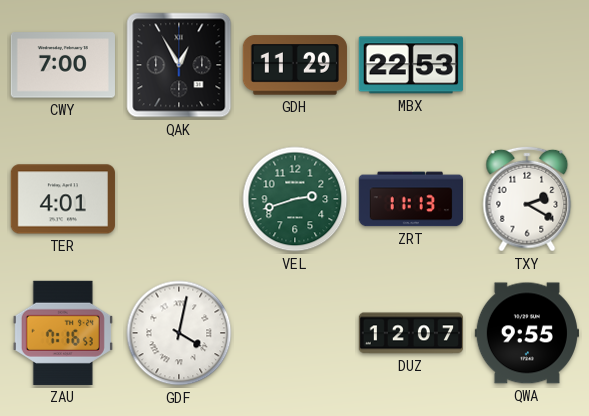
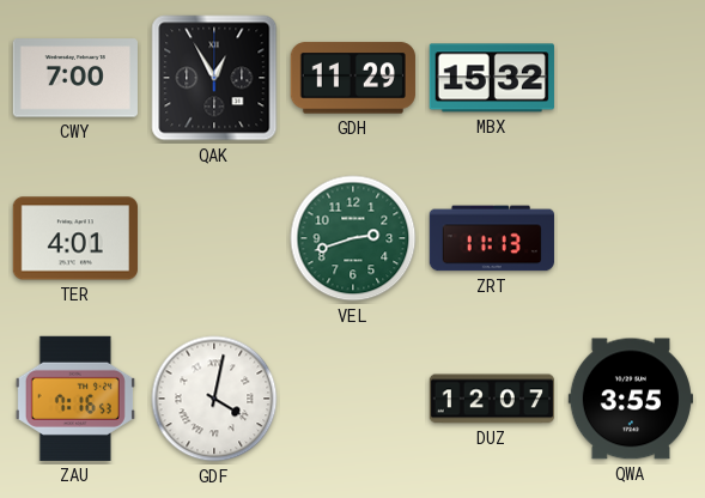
MBX: 22:53 -> 15:32
TXY: 2:20 -> none
QWA: 9:55 -> 3:55
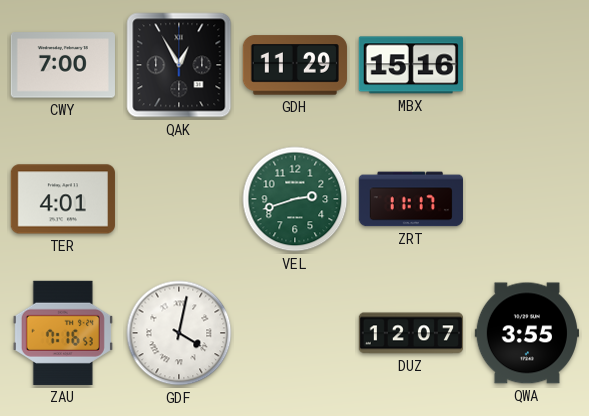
MBX: 15:32 -> 15:16
ZRT: 11:13 -> 11:17
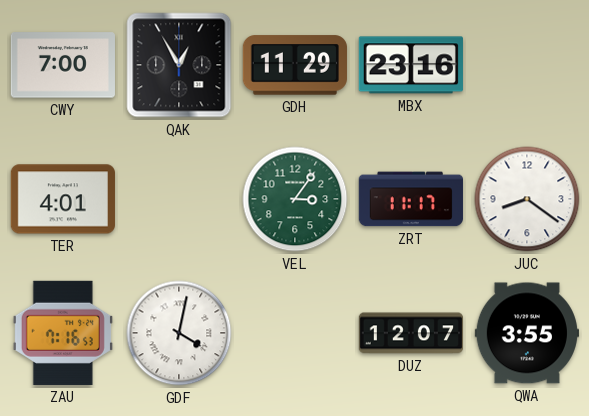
MBX: 15:16 -> 23:16
VEL: 2:42 -> 3:06
JUC: none -> 8:21
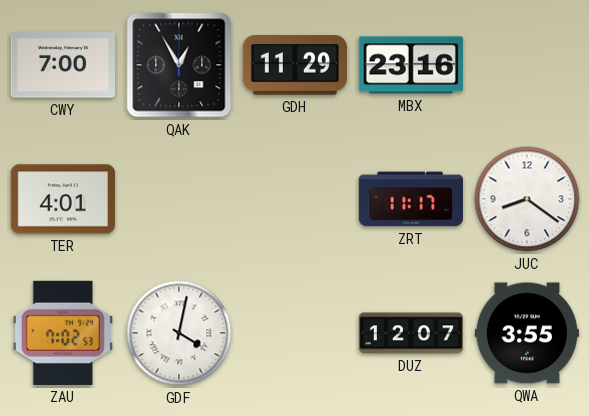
VEL: 3:06 -> none
ZAU: 7:16 -> 7:02
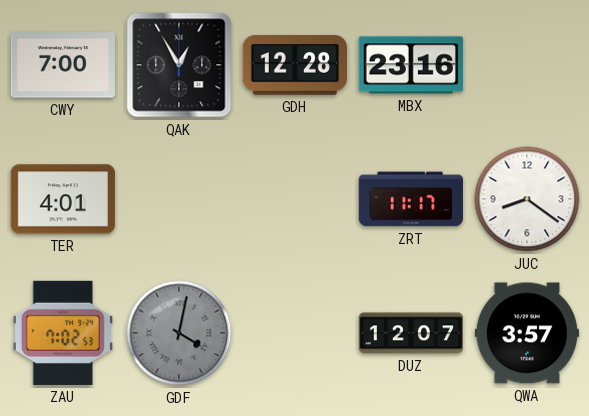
GDH: 11:29 -> 12:28
GDF dial: white -> grey
QWA: 3:55 -> 3:57
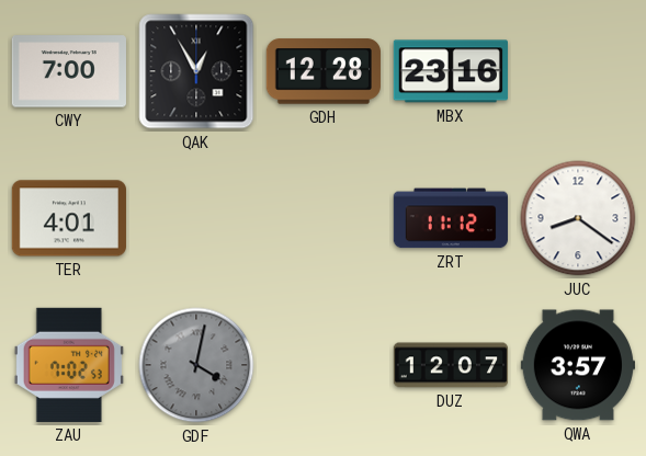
ZRT: 11:17 -> 11:12
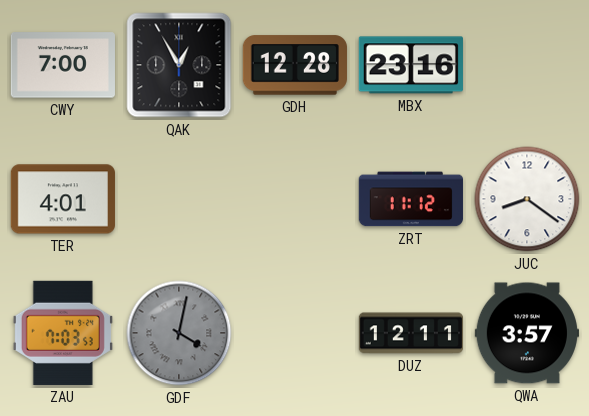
ZAU: 7:02 -> 7:03
DUZ: 12:07 -> 12:11
